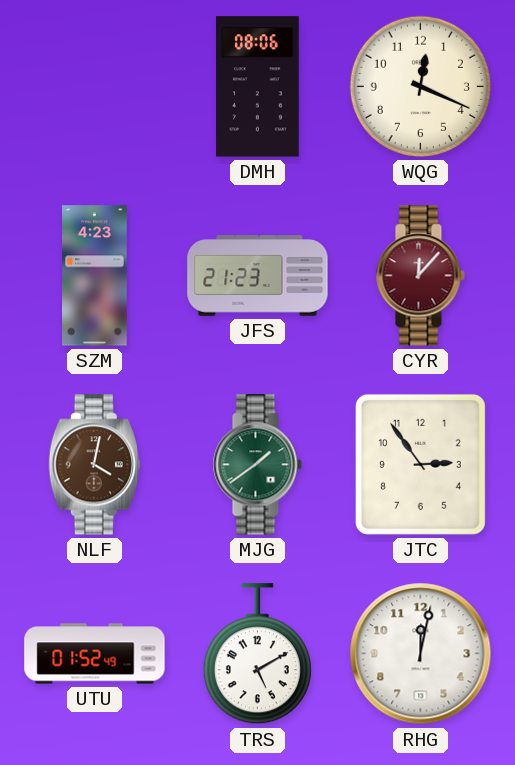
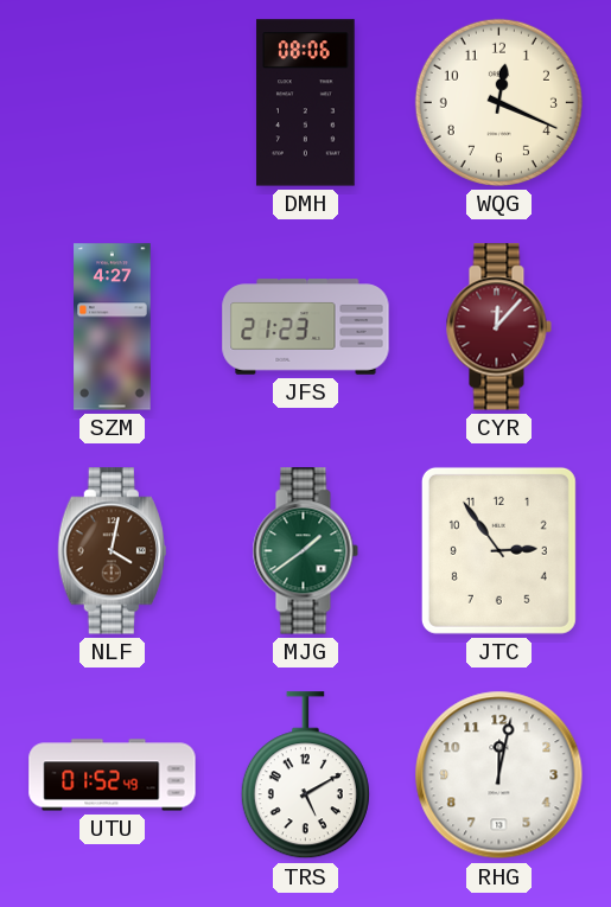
SZM: 4:23 -> 4:27
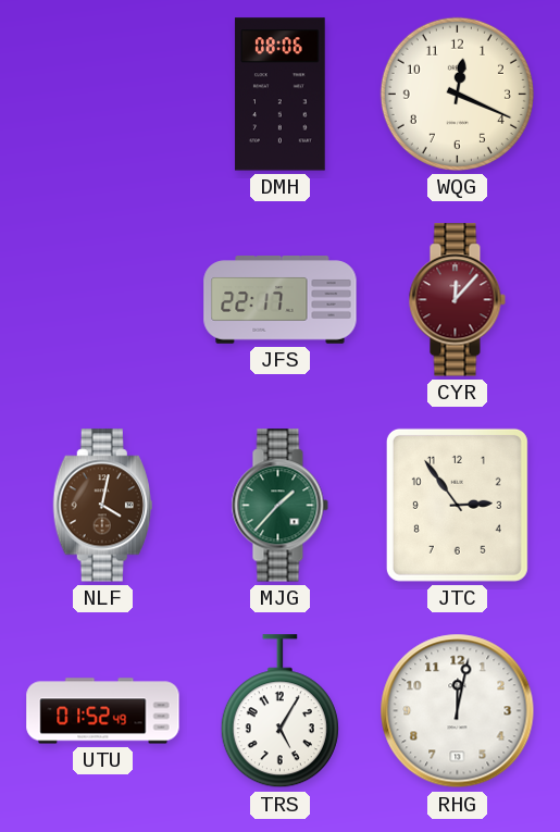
SZM: 4:27 -> none
JFS: 21:23 -> 22:17
MJG: 1:39 -> 1:37
TRS: 5:10 -> 5:05
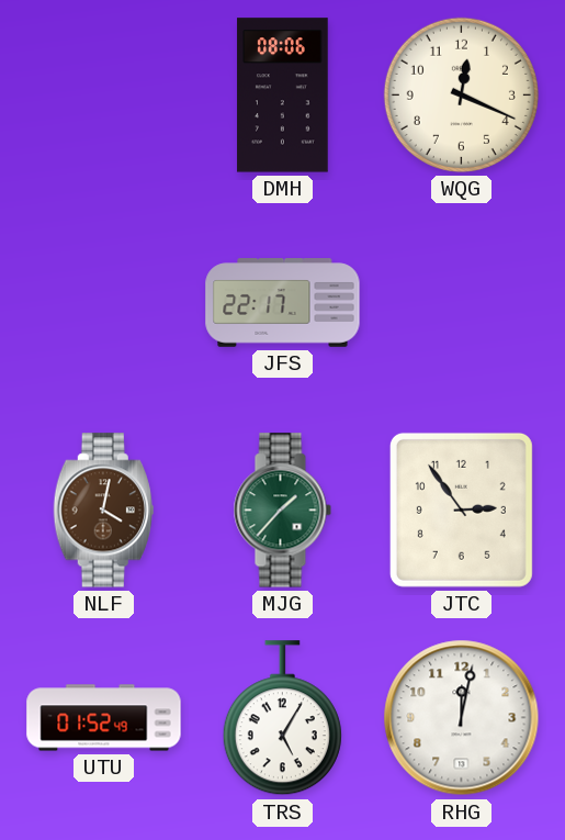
CYR: 12:07 -> none
